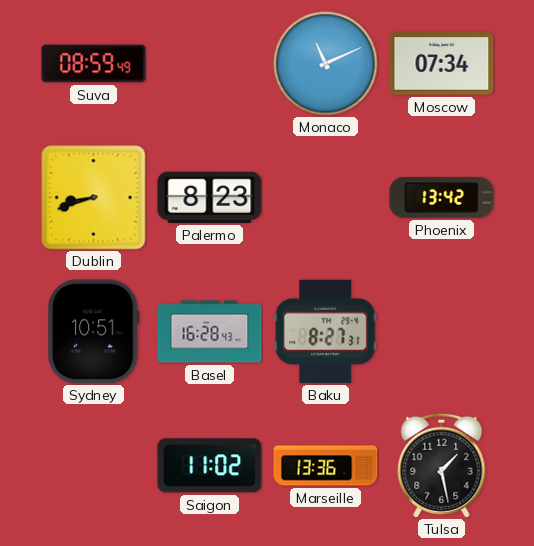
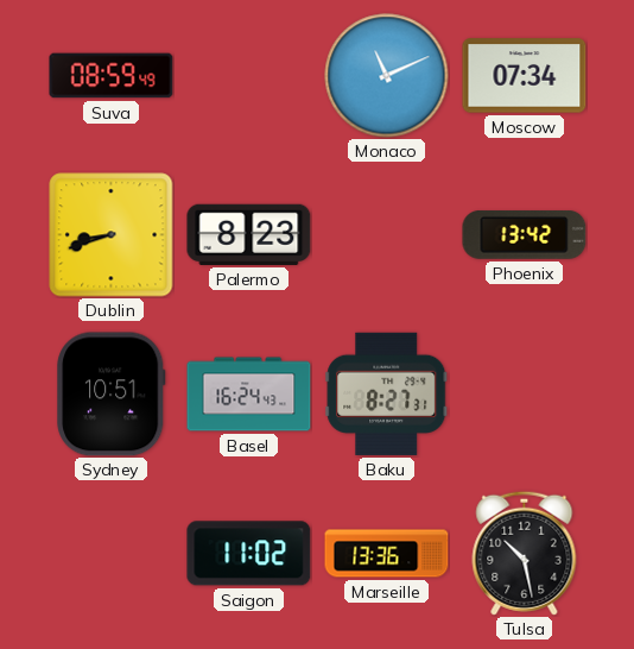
Basel: 16:28 -> 16:24
Tulsa: 1:28 -> 10:28
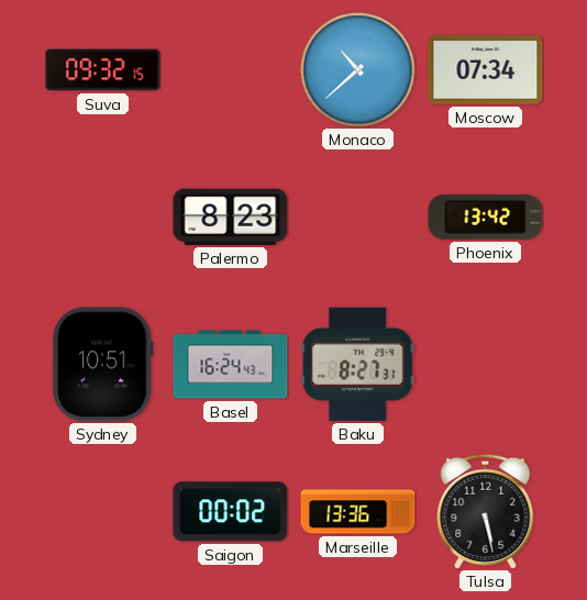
Suva: 08:59 -> 09:32
Monaco: 11:11 -> 10:38
Dublin: 8:42 -> none
Saigon: 11:02 -> 00:02
Tulsa: 10:28 -> 5:28
